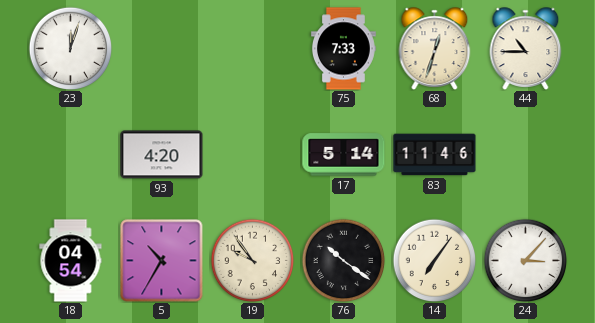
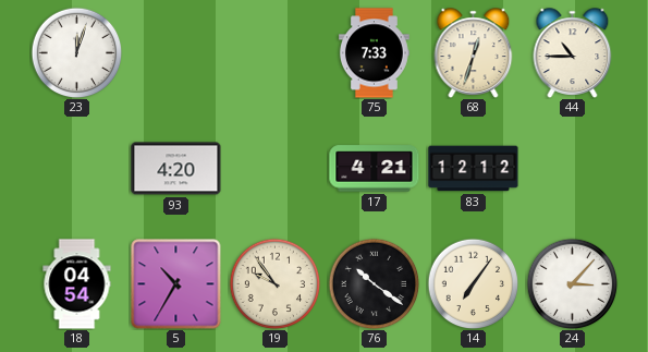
17: 5:14 -> 4:21
83: 11:46 -> 12:12
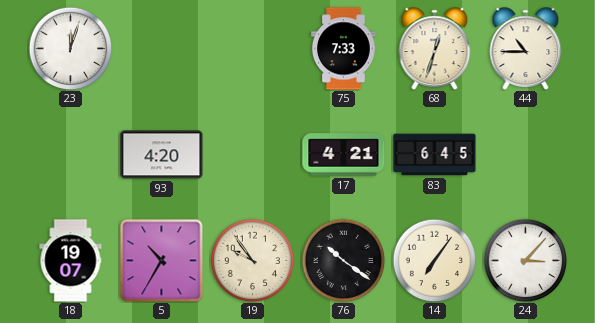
83: 12:12 -> 6:45
18: 04:54 -> 19:07
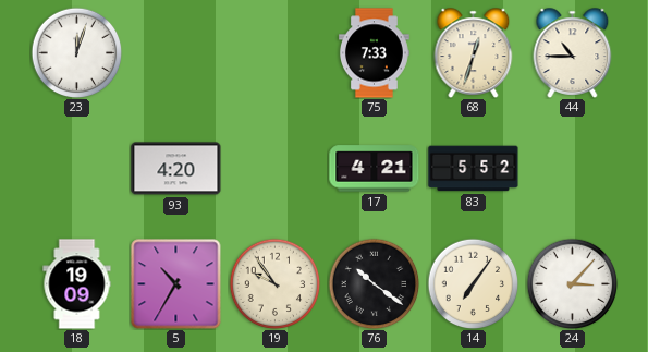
83: 6:45 -> 5:52
18: 19:07 -> 19:09
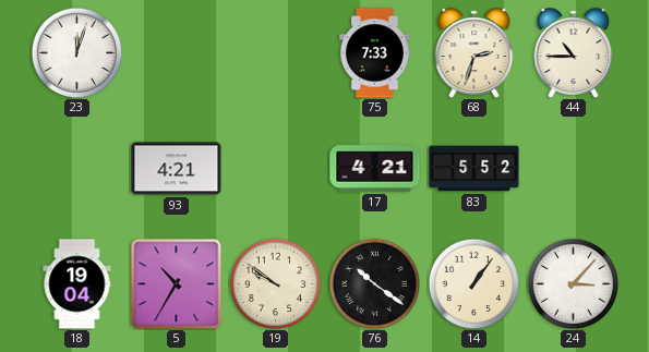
68: 12:33 -> 2:33
93: 4:20 -> 4:21
18: 19:09 -> 19:04
19: 9:54 -> 9:51
14: 7:06 -> 1:06
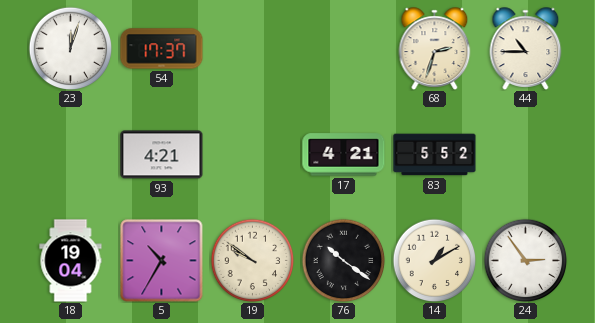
54: none -> 17:37
75: 7:33 -> none
14: 1:06 -> 1:10
24: 3:07 -> 2:54
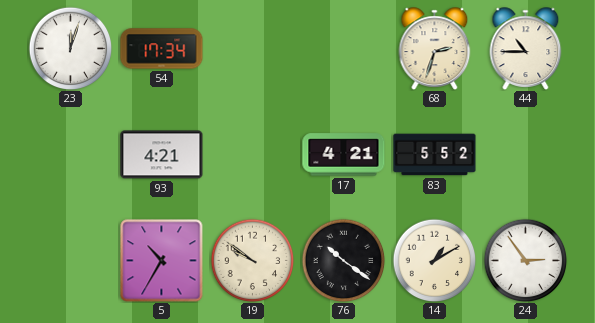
54: 17:37 -> 17:34
18: 19:04 -> none
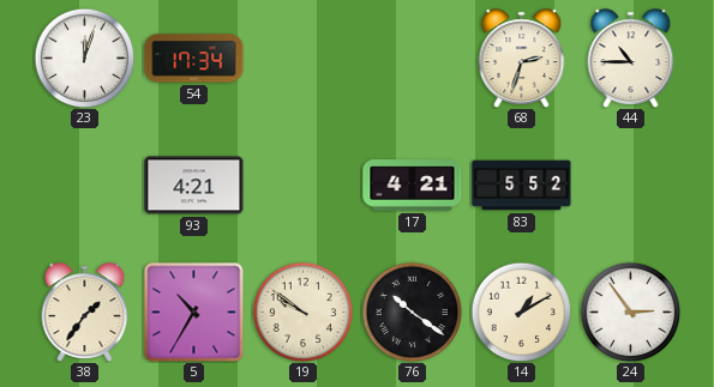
38: none -> 1:36
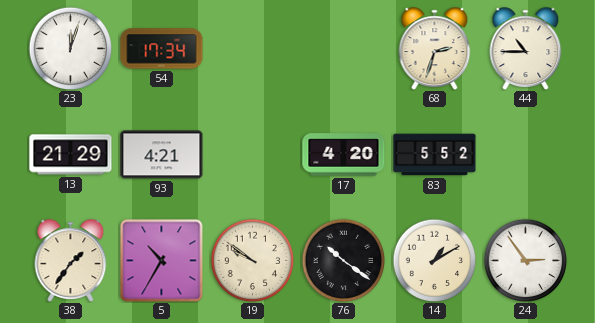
13: none -> 21:29
17: 4:21 -> 4:20
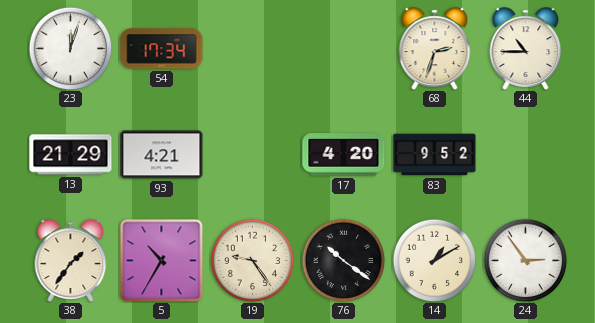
83: 5:52 -> 9:52
19: 9:51 -> 9:24
